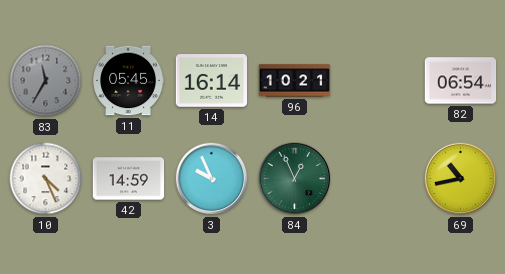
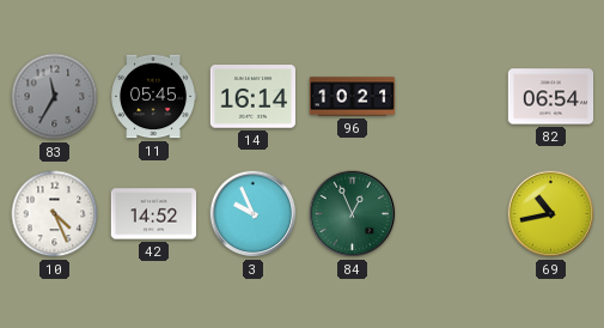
42: 14:59 -> 14:52
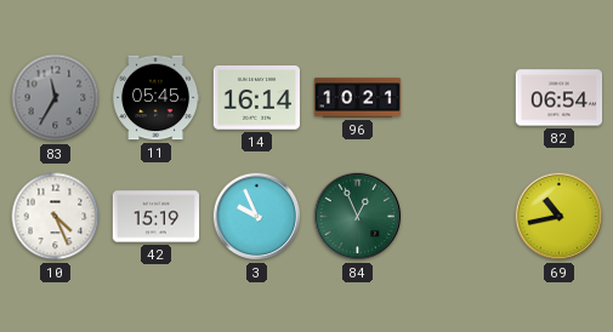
42: 14:52 -> 15:19
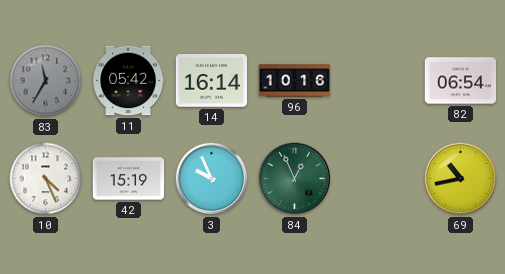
11: 05:45 -> 05:42
96: 10:21 -> 10:16
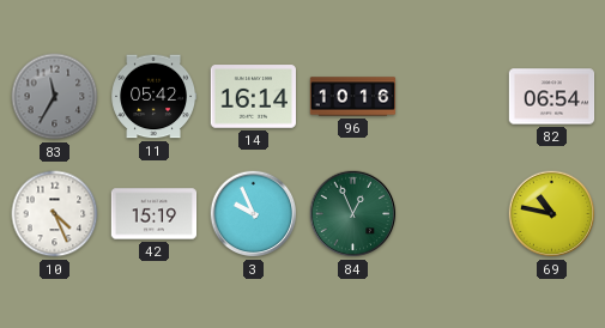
69: 10:43 -> 10:47
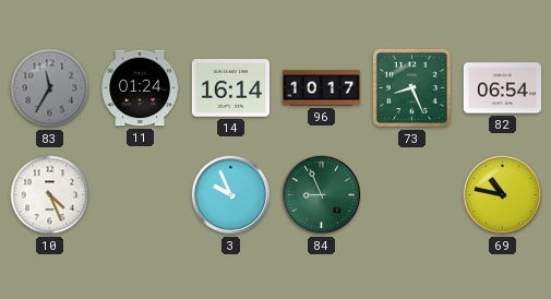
11: 05:42 -> 01:24
96: 10:16 -> 10:17
73: none -> 8:26
42: 15:19 -> none
84: 12:56 -> 8:56
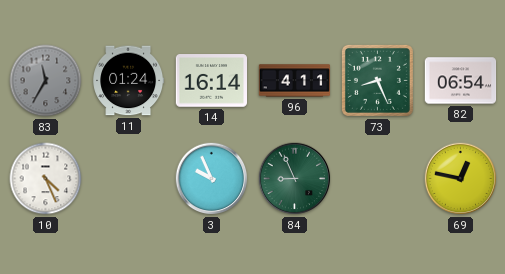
96: 10:17 -> 4:11
69: 10:47 -> 12:47
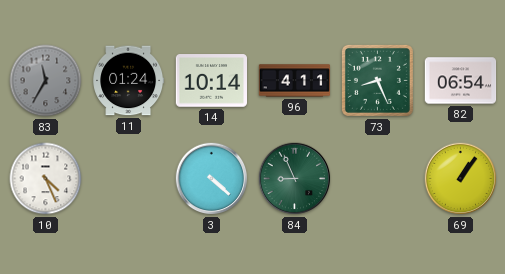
14: 16:14 -> 10:14
3: 9:56 -> 4:22
69: 12:47 -> 1:06
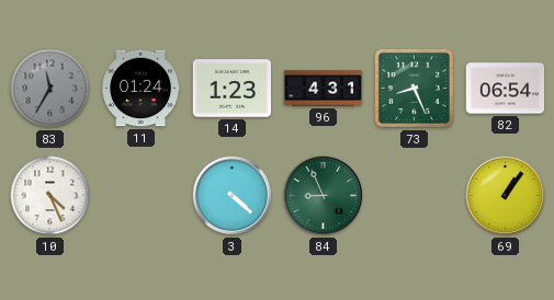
14: 10:14 -> 1:23
96: 4:11 -> 4:31
